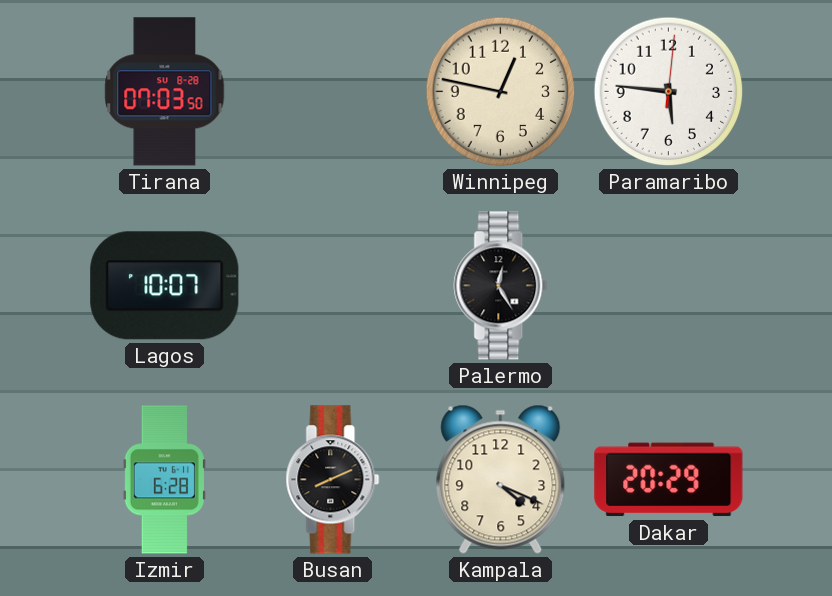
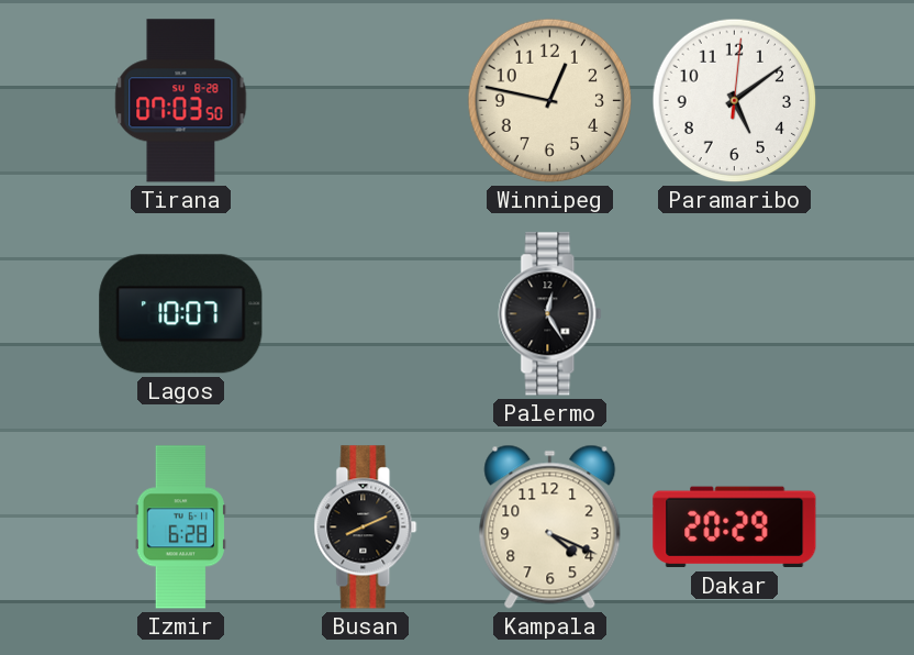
Paramaribo: 5:46 -> 5:09
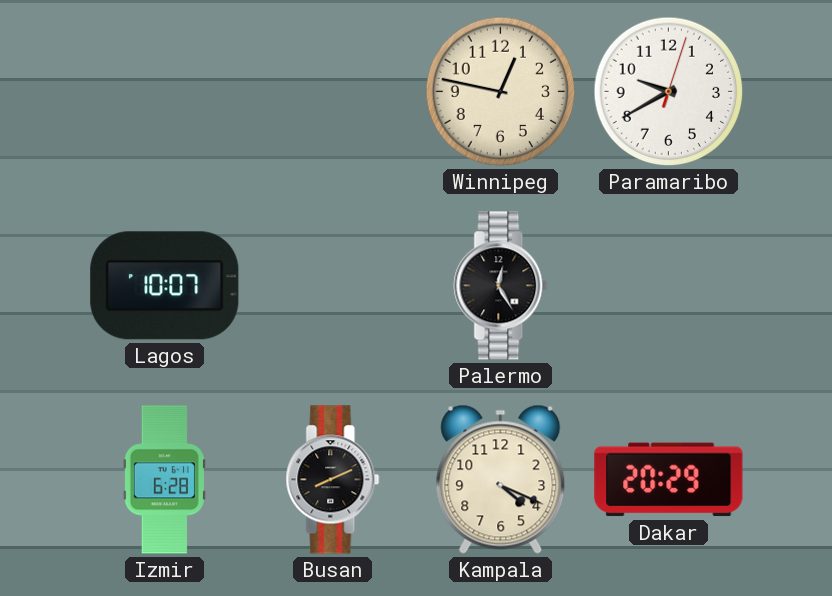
Tirana: 07:03 -> none
Paramaribo: 5:09 -> 9:40
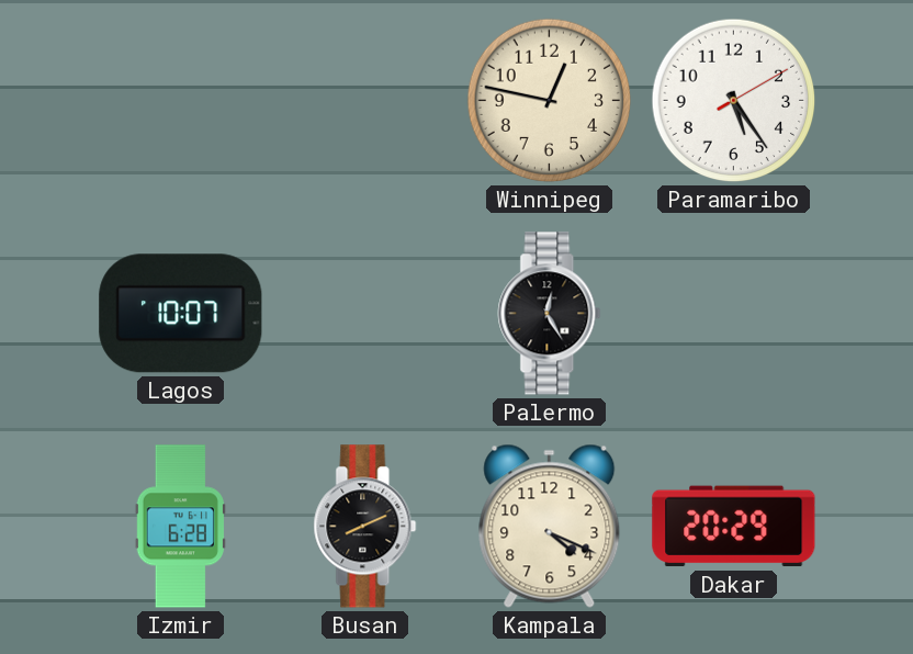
Paramaribo: 9:40 -> 5:24
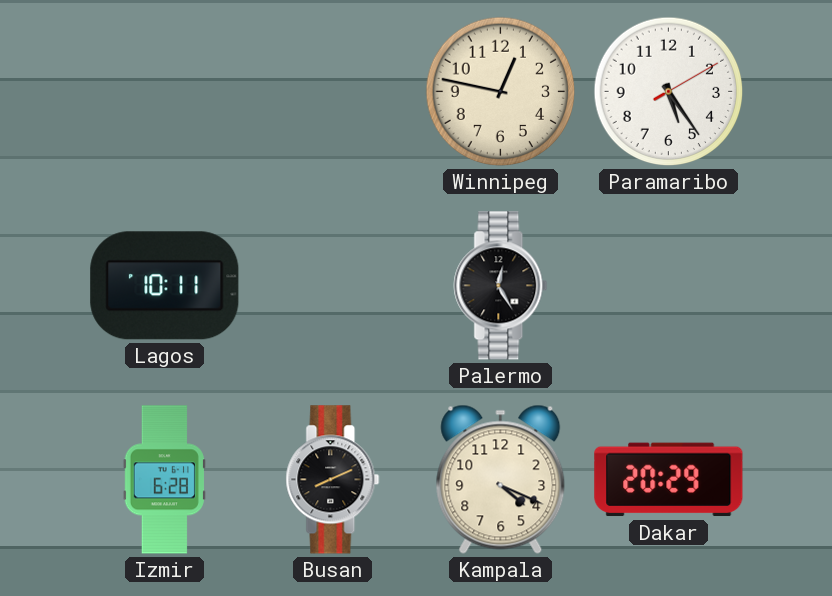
Lagos: 10:07 -> 10:11
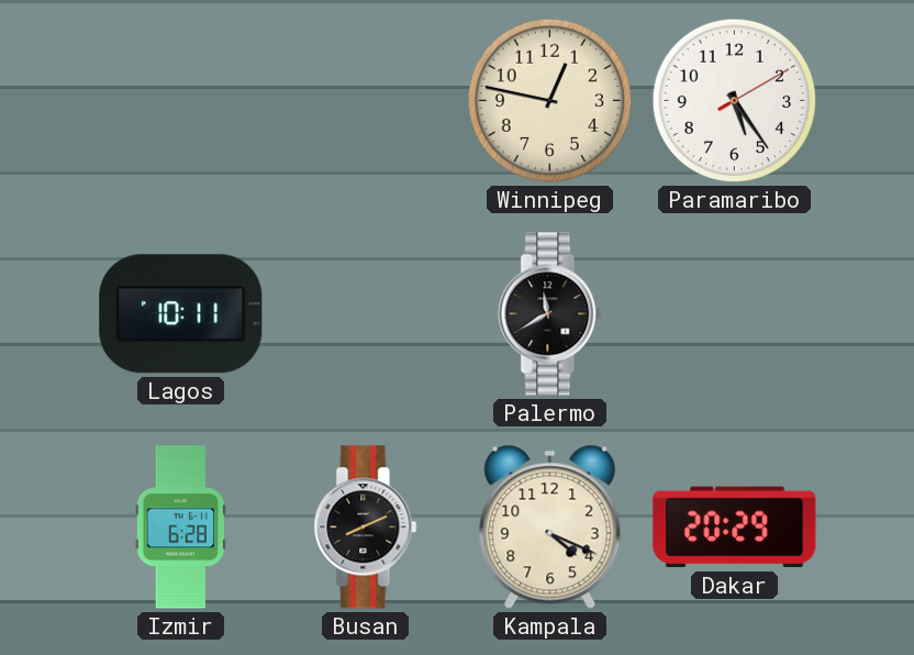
Palermo: 12:25 -> 11:40
